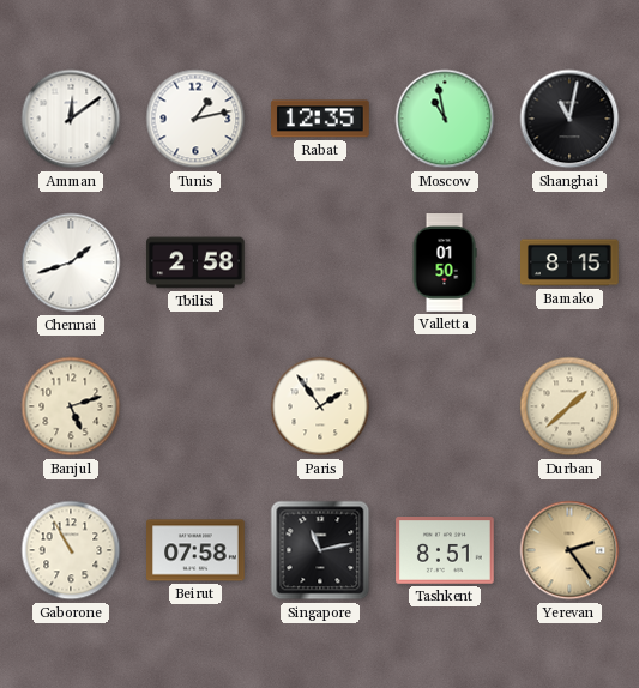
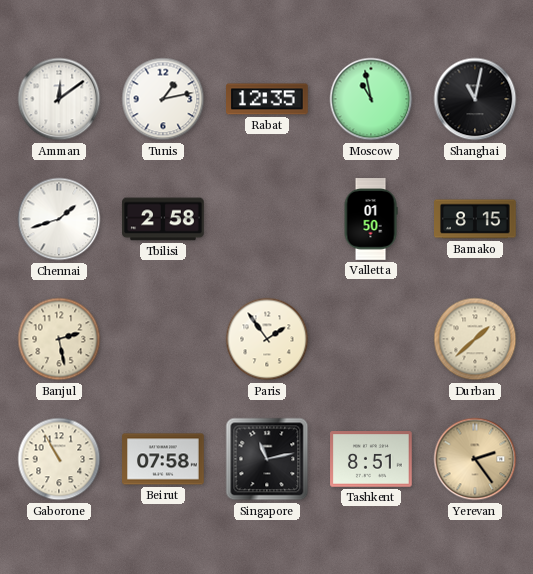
Banjul: 5:12 -> 2:28
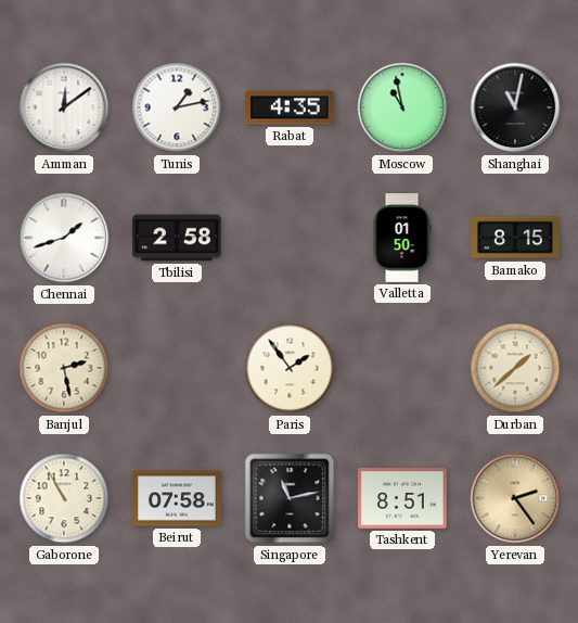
Rabat: 12:35 -> 4:35
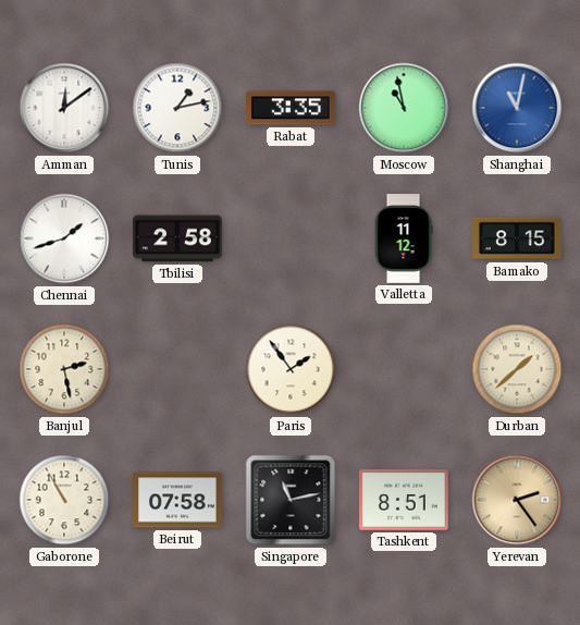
Rabat: 4:35 -> 3:35
Shanghai dial: black -> blue
Valletta: 01:50 -> 11:12
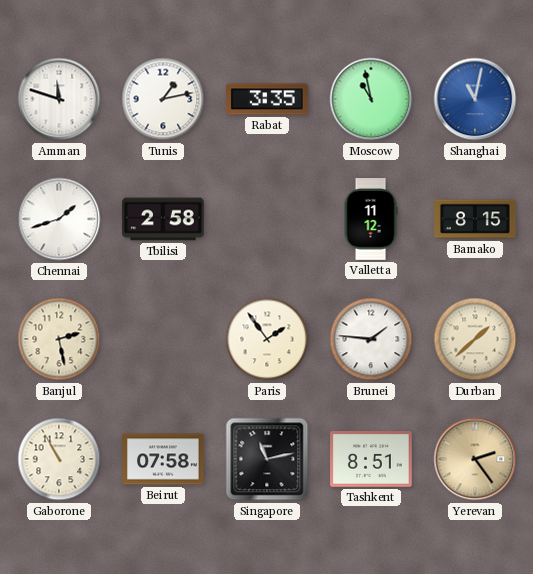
Amman: 12:09 -> 11:48
Brunei: none -> 1:46
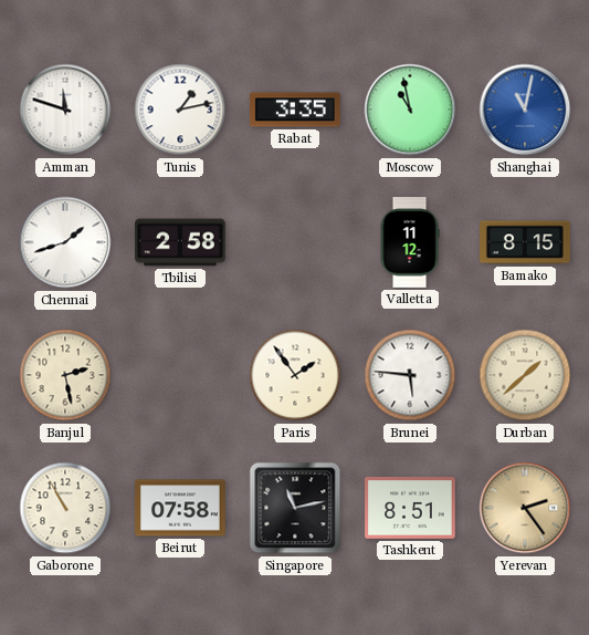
Brunei: 1:46 -> 5:46
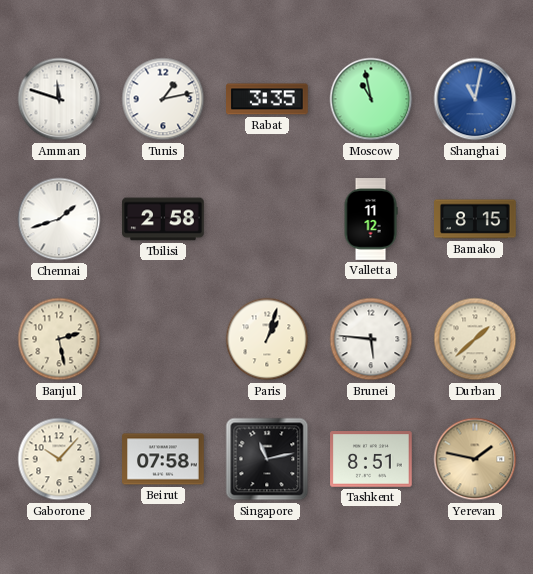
Paris: 1:54 -> 1:03
Gaborone: 10:55 -> 10:07
Yerevan: 2:24 -> 1:47
